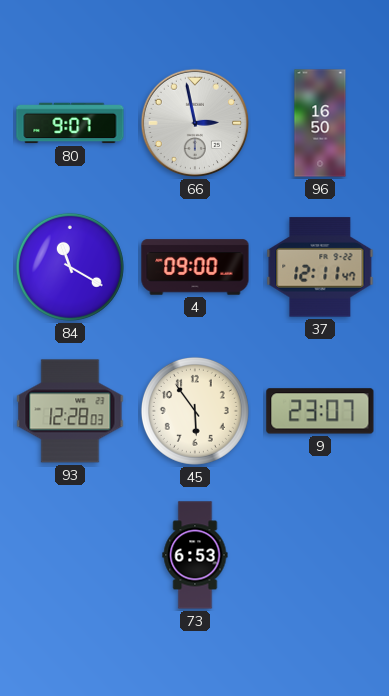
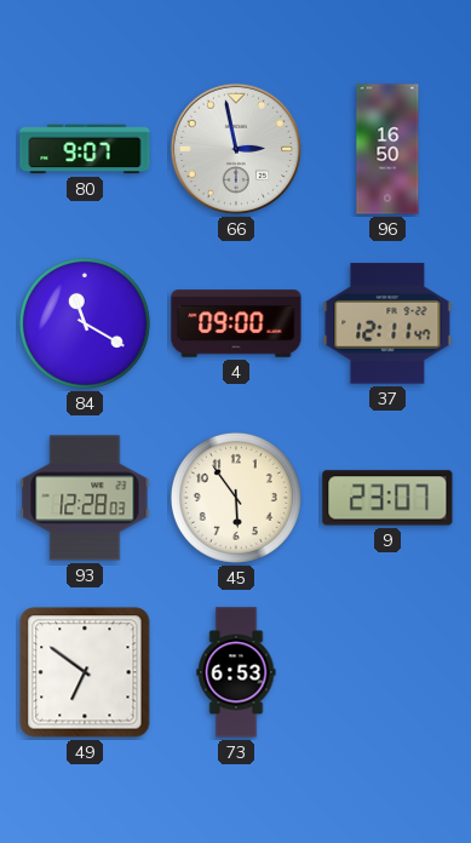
49: none -> 6:51
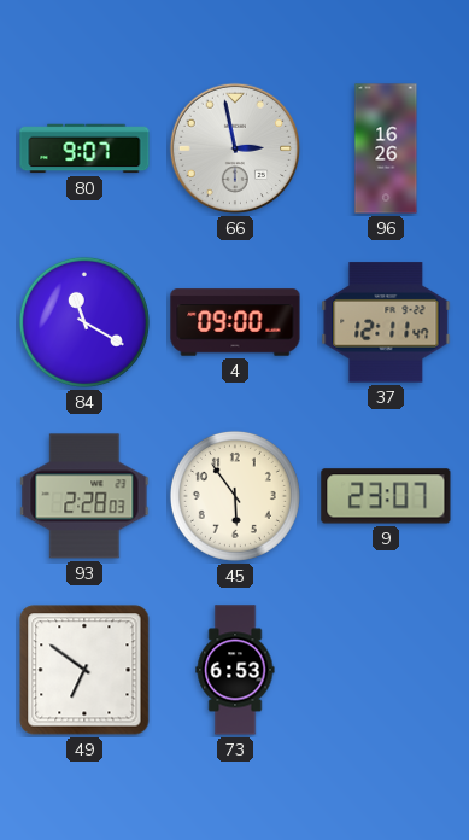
96: 16:50 -> 16:26
93: 12:28 -> 2:28
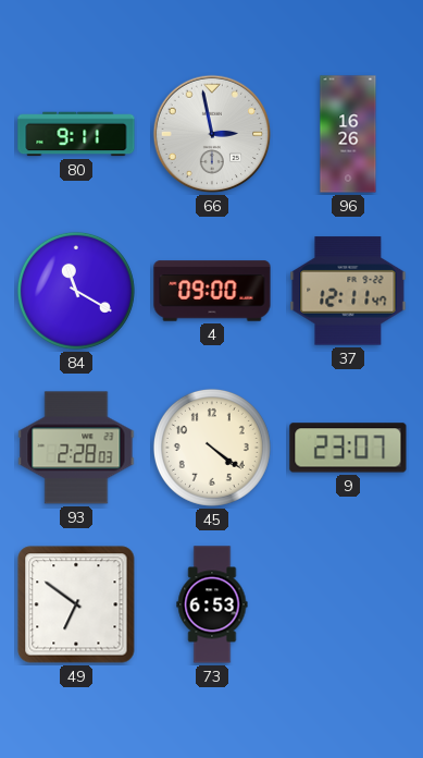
80: 9:07 -> 9:11
45: 5:54 -> 4:21
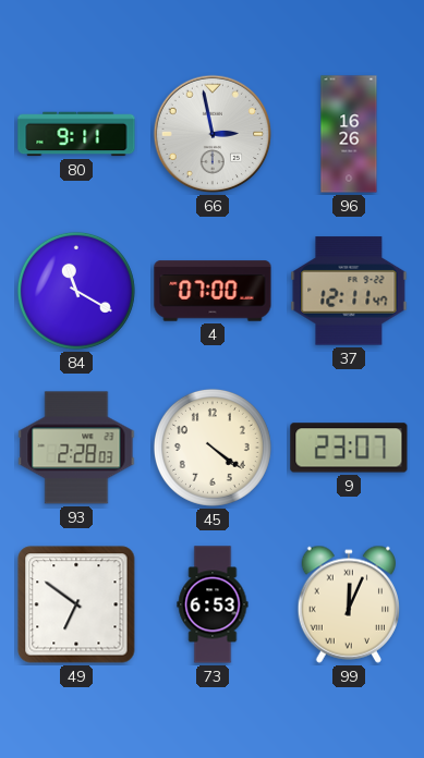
4: 09:00 -> 07:00
99: none -> 12:04
